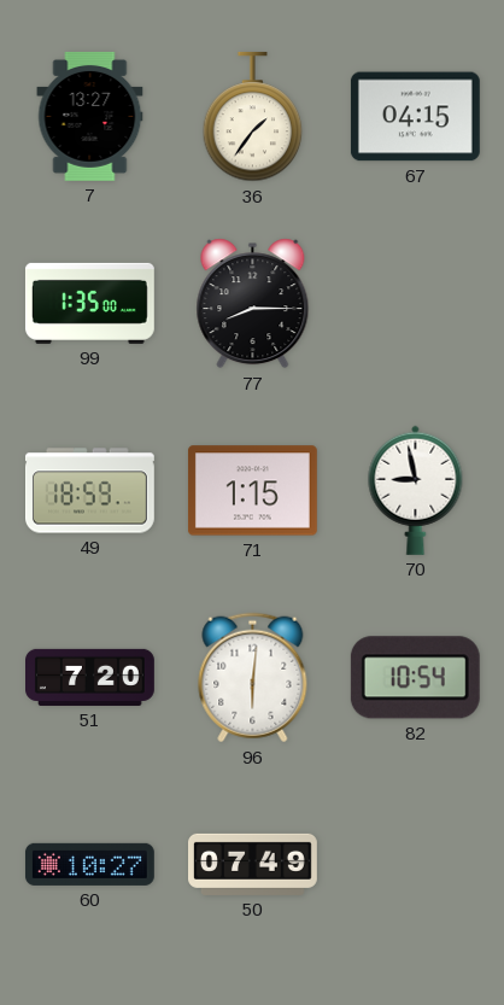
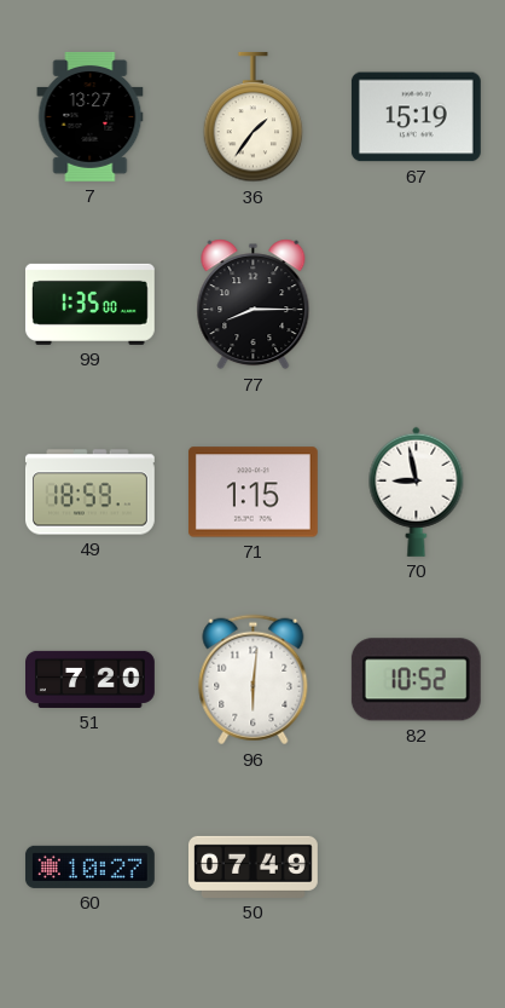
67: 04:15 -> 15:19
82: 10:54 -> 10:52
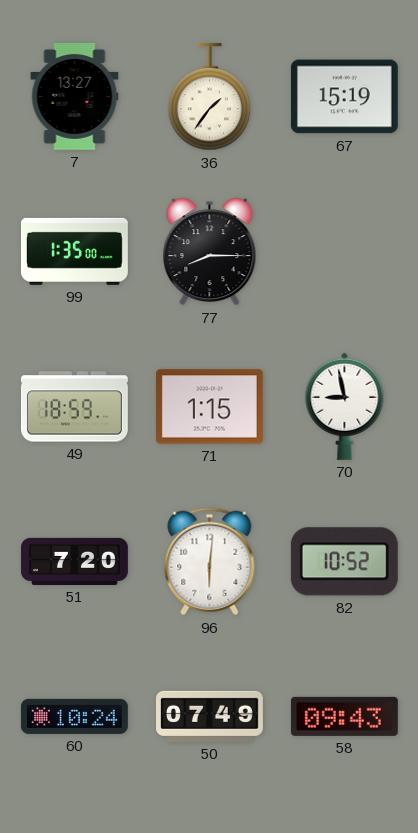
60: 10:27 -> 10:24
58: none -> 09:43
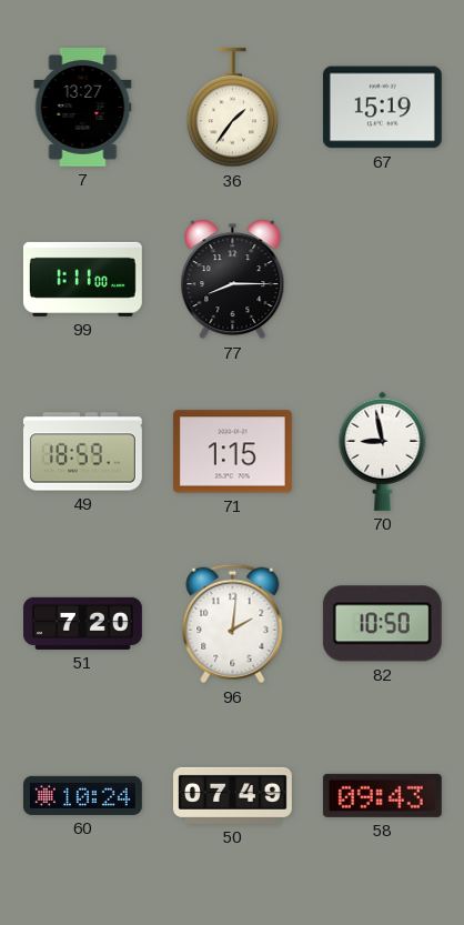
99: 1:35 -> 1:11
96: 6:01 -> 2:01
82: 10:52 -> 10:50
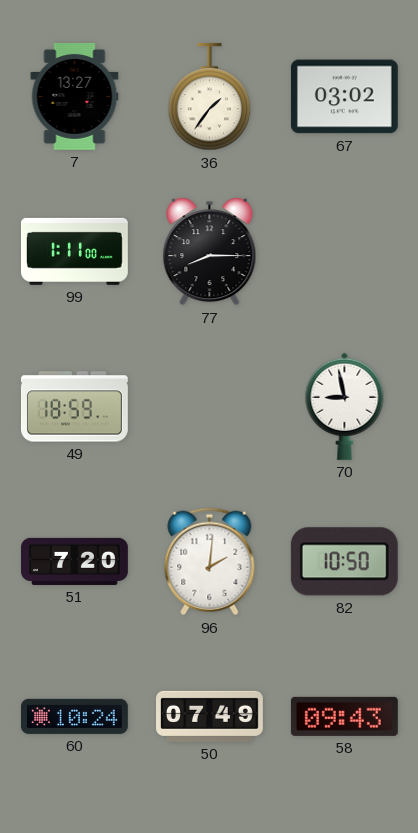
67: 15:19 -> 03:02
71: 1:15 -> none
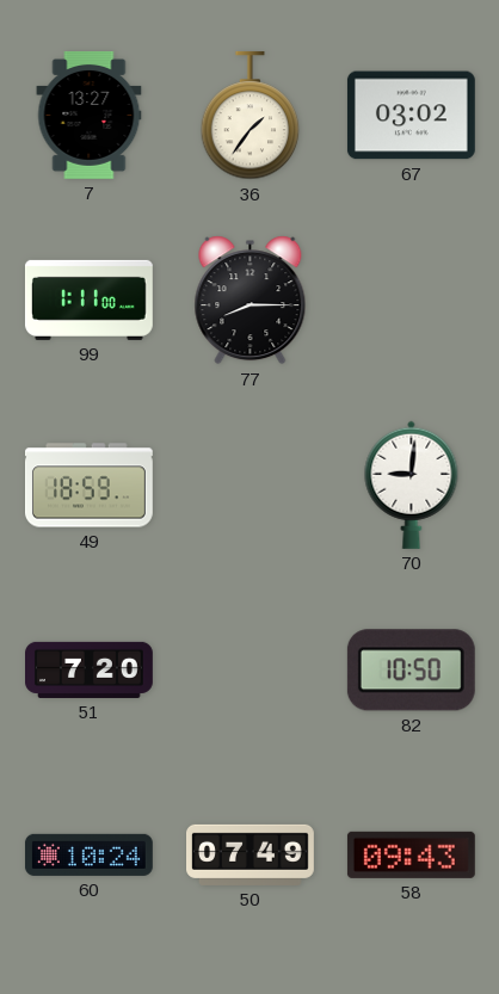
70: 8:58 -> 9:01
96: 2:01 -> none
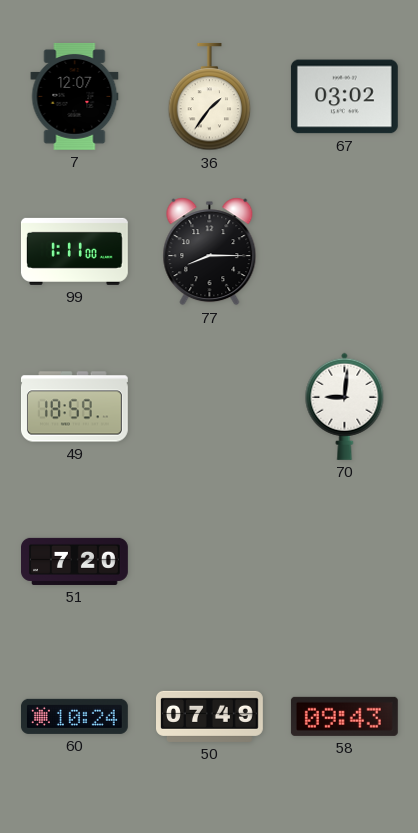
7: 13:27 -> 12:07
82: 10:50 -> none
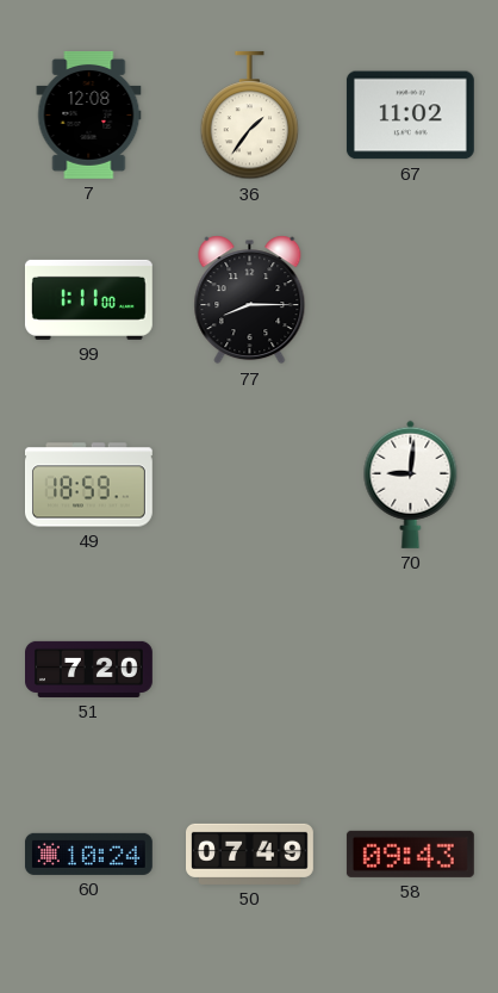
7: 12:07 -> 12:08
67: 03:02 -> 11:02
